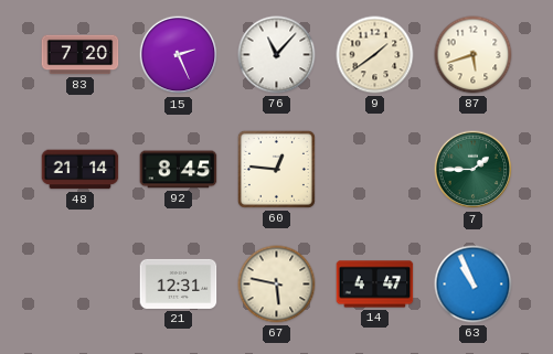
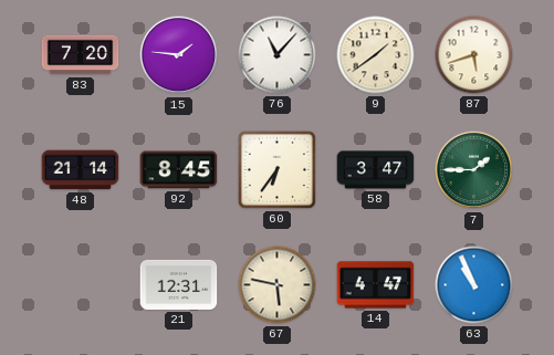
15: 2:26 -> 1:46
60: 12:46 -> 6:36
58: none -> 3:47
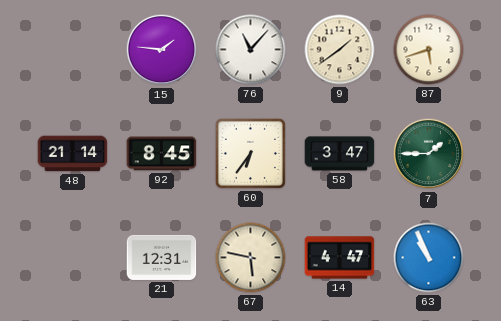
83: 7:20 -> none
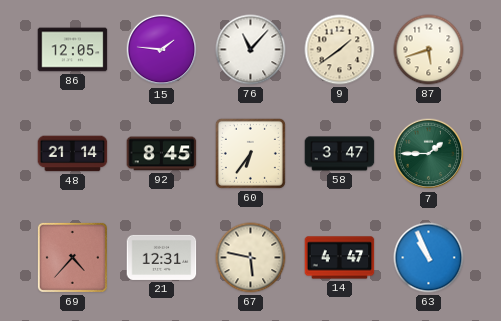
86: none -> 12:05
69: none -> 4:37
